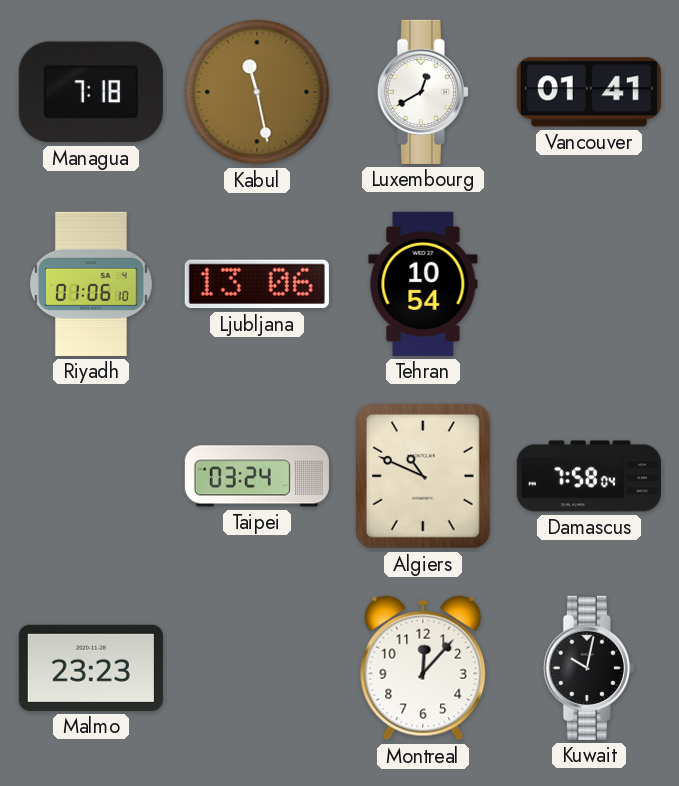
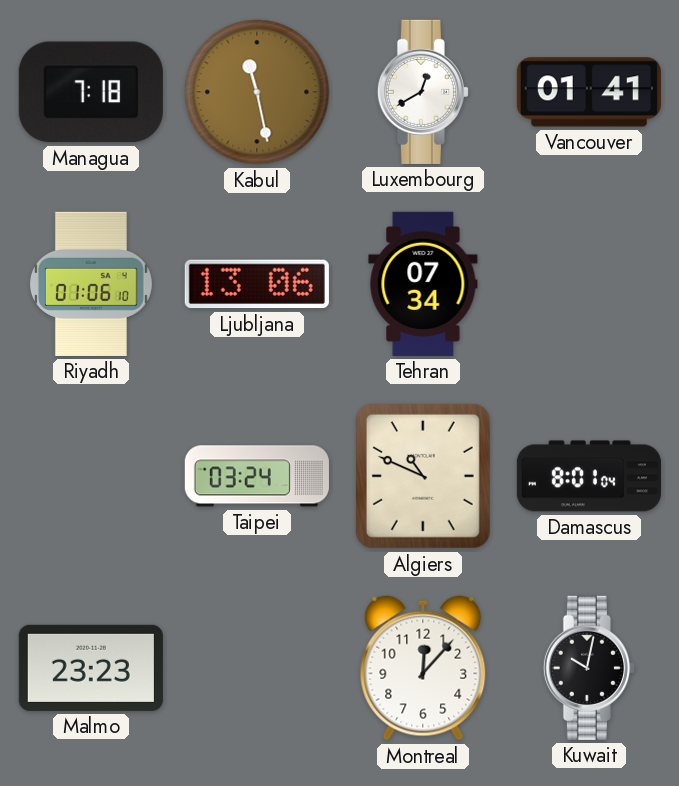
Tehran: 10:54 -> 07:34
Damascus: 7:58 -> 8:01
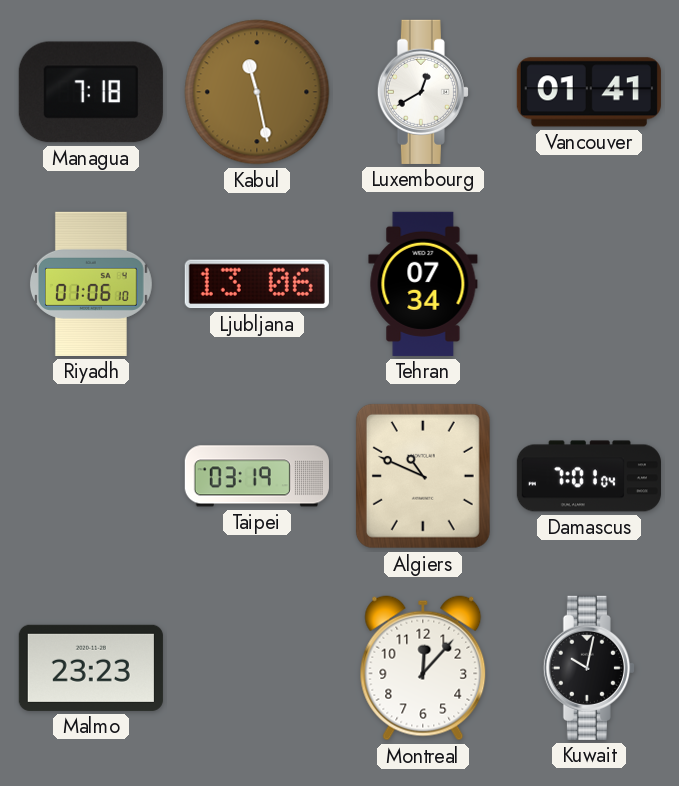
Taipei: 03:24 -> 03:19
Damascus: 8:01 -> 7:01
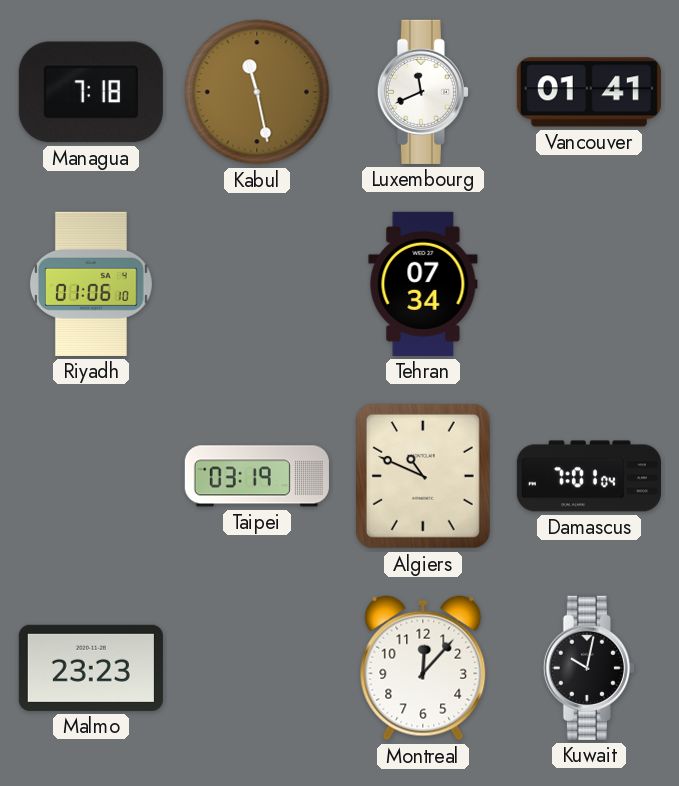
Luxembourg: 12:40 -> 11:41
Ljubljana: 13:06 -> none
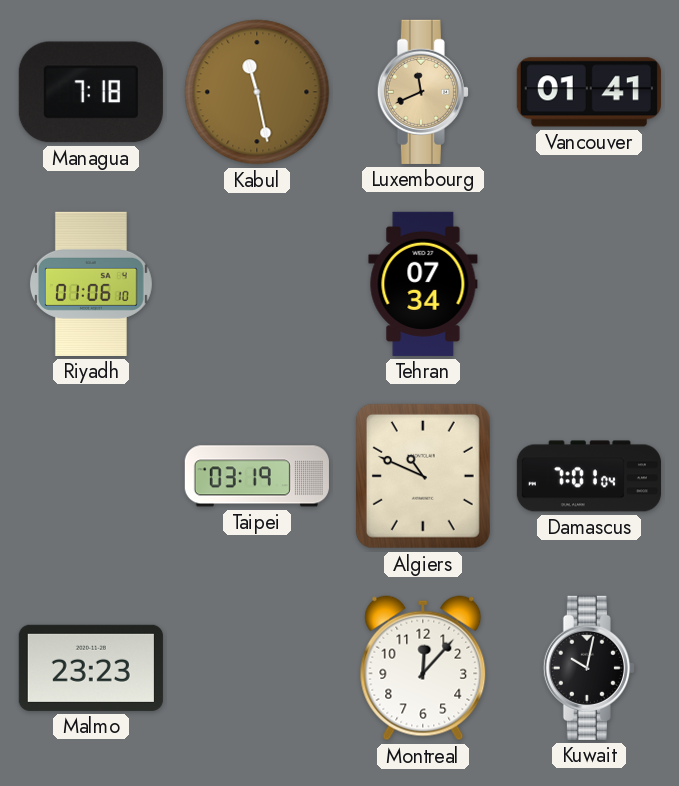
Luxembourg dial: white -> champagne
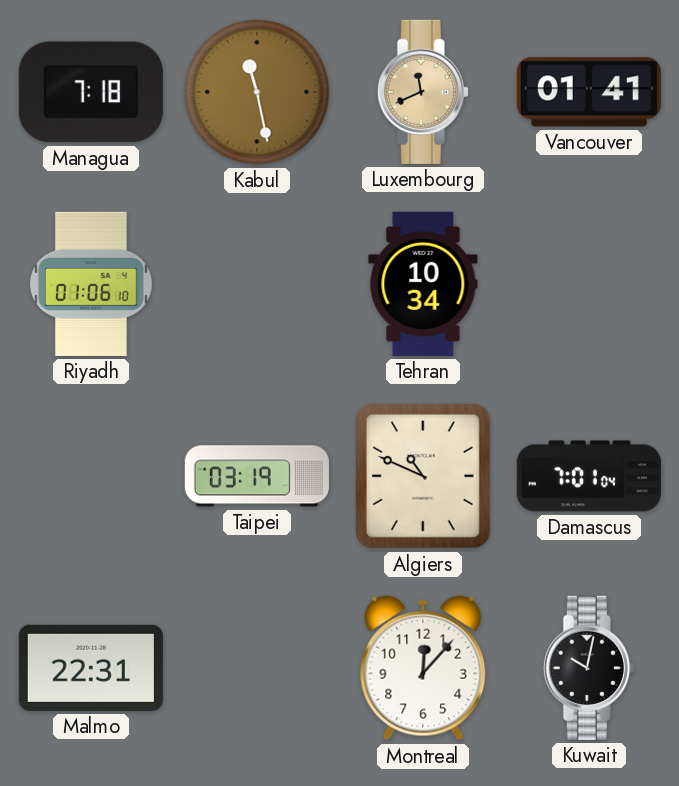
Tehran: 07:34 -> 10:34
Malmo: 23:23 -> 22:31
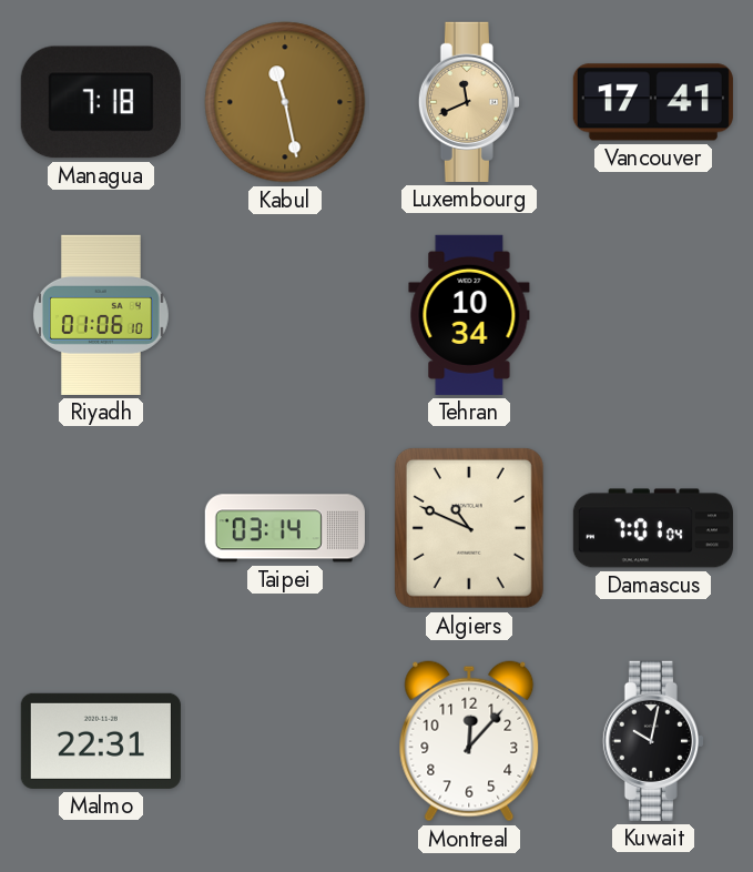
Vancouver: 01:41 -> 17:41
Taipei: 03:19 -> 03:14
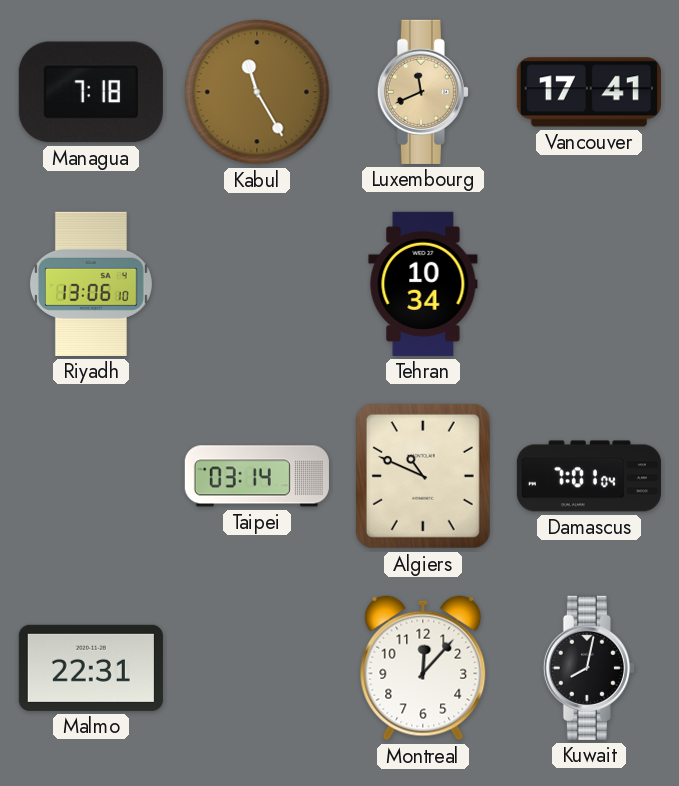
Kabul: 11:28 -> 11:25
Riyadh: 01:06 -> 13:06
Kuwait: 10:02 -> 8:02
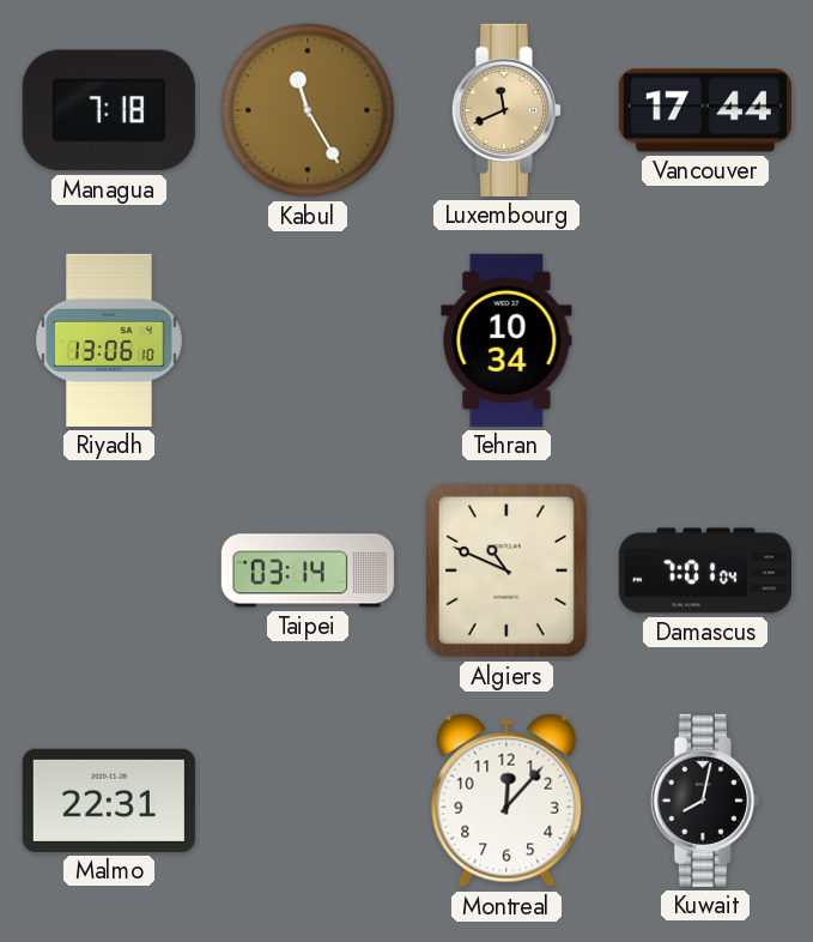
Vancouver: 17:41 -> 17:44
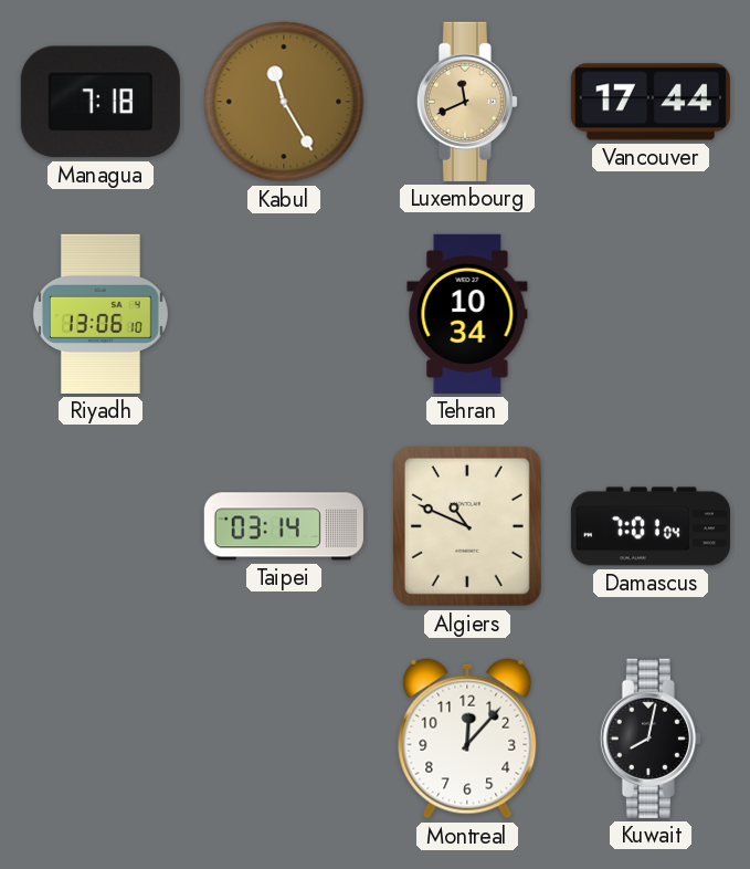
Malmo: 22:31 -> none
